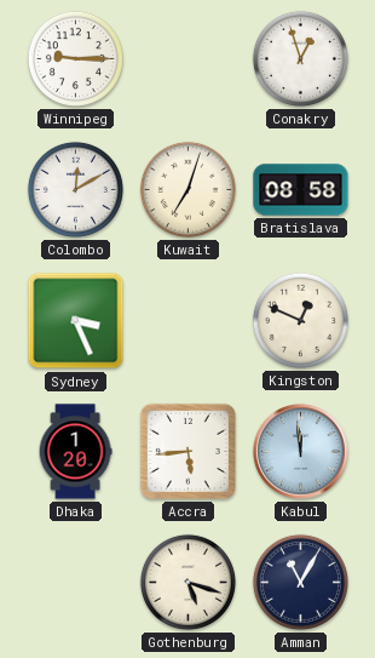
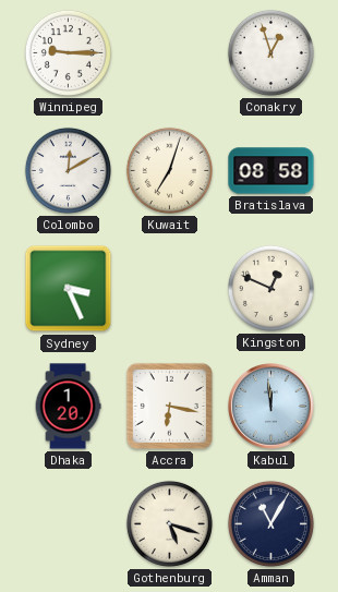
Accra: 5:44 -> 6:17
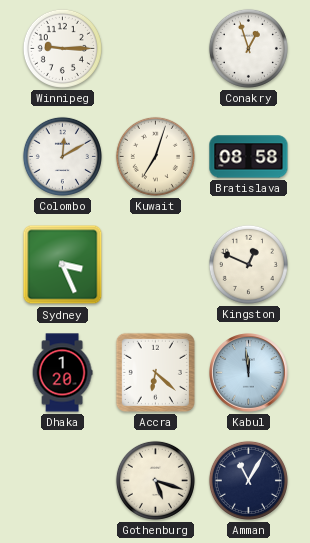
Accra: 6:17 -> 6:22
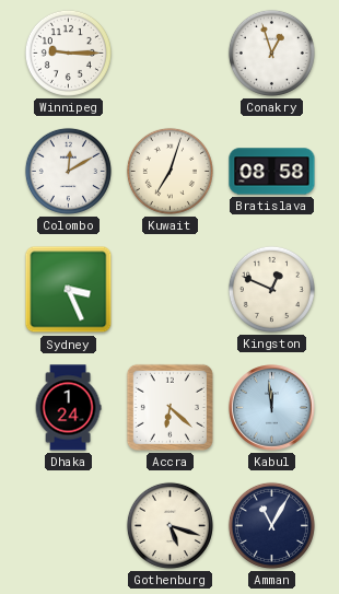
Dhaka: 1:20 -> 1:24
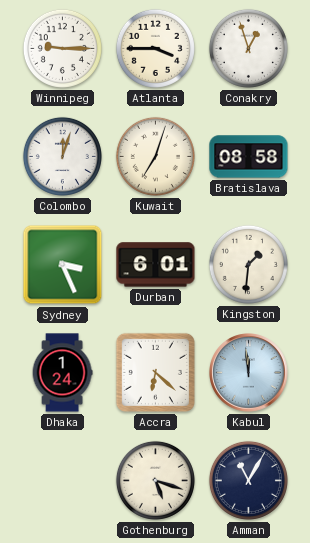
Atlanta: none -> 3:45
Colombo: 12:10 -> 12:03
Durban: none -> 6:01
Kingston: 12:49 -> 1:31
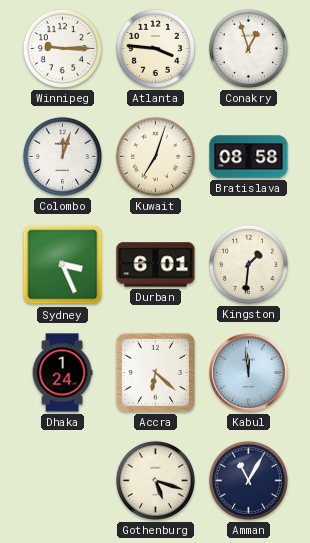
Atlanta: 3:45 -> 3:46
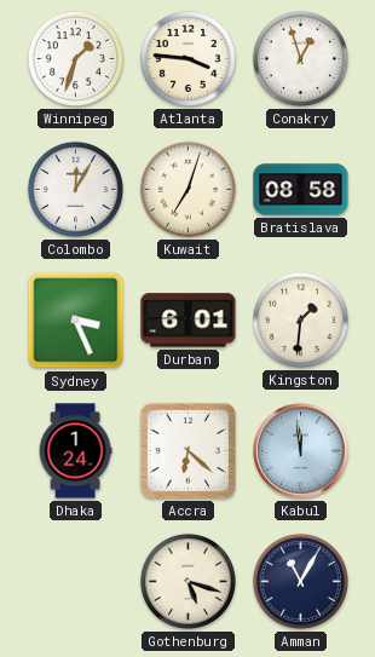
Winnipeg: 9:15 -> 1:33
Colombo: 12:03 -> 12:05
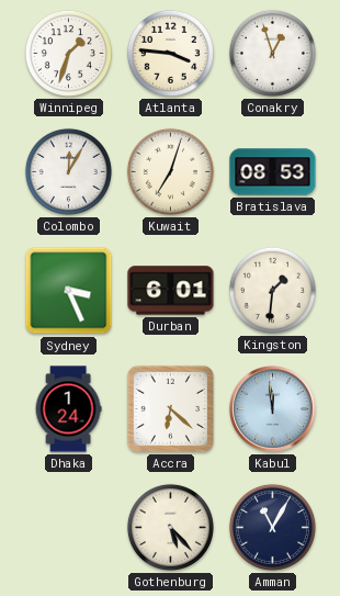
Bratislava: 08:58 -> 08:53
Gothenburg: 5:18 -> 5:23
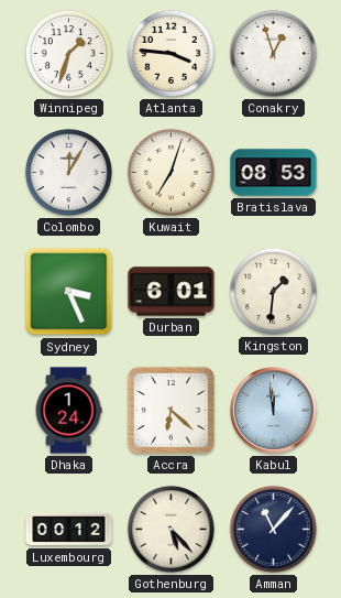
Luxembourg: none -> 00:12
Amman: 11:05 -> 11:07
